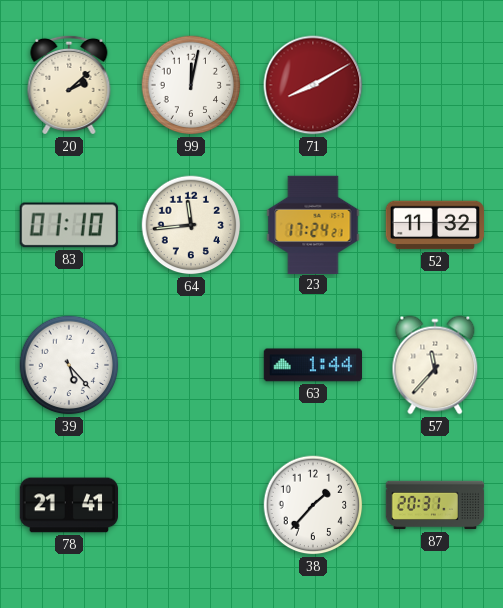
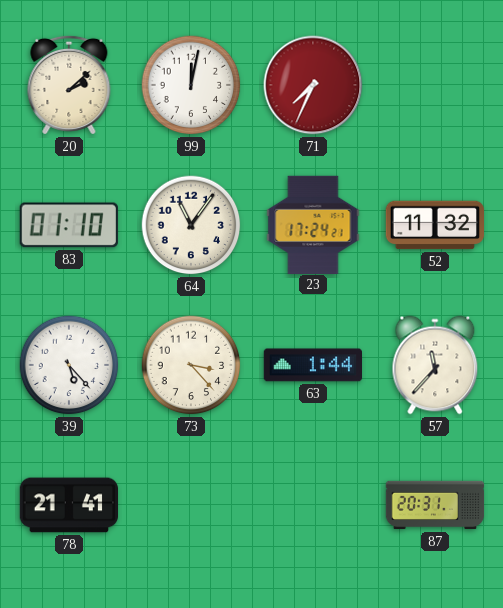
71: 8:10 -> 7:34
64: 11:44 -> 11:06
73: none -> 3:23
38: 1:37 -> none
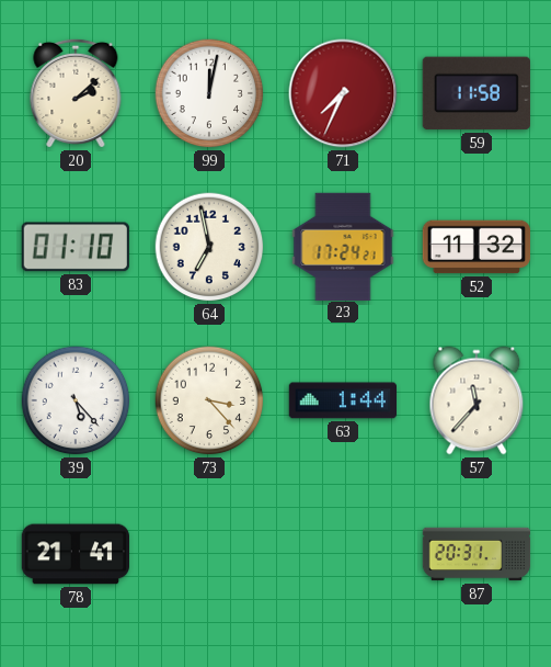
59: none -> 11:58
64: 11:06 -> 6:58
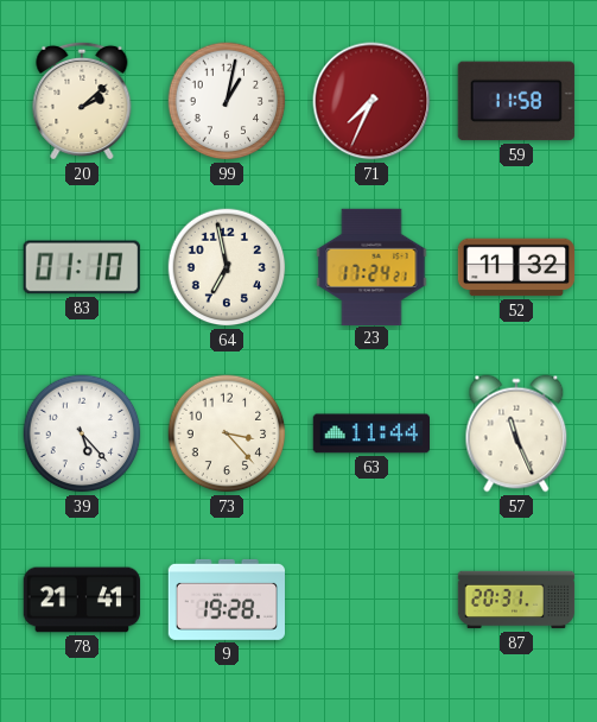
99: 12:02 -> 1:02
63: 1:44 -> 11:44
57: 11:37 -> 11:26
9: none -> 19:28
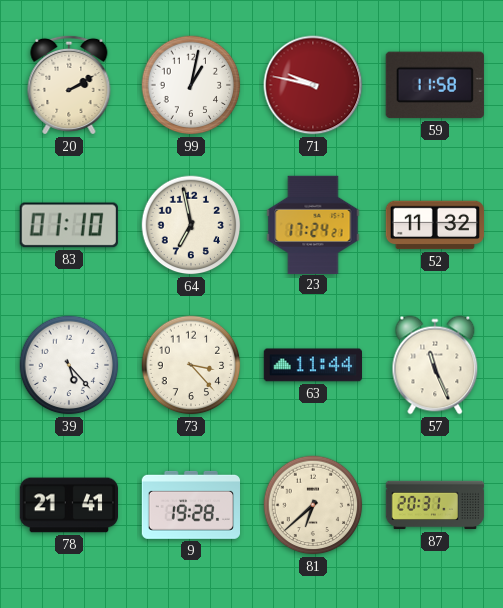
20: 2:08 -> 2:10
71: 7:34 -> 9:47
81: none -> 6:38
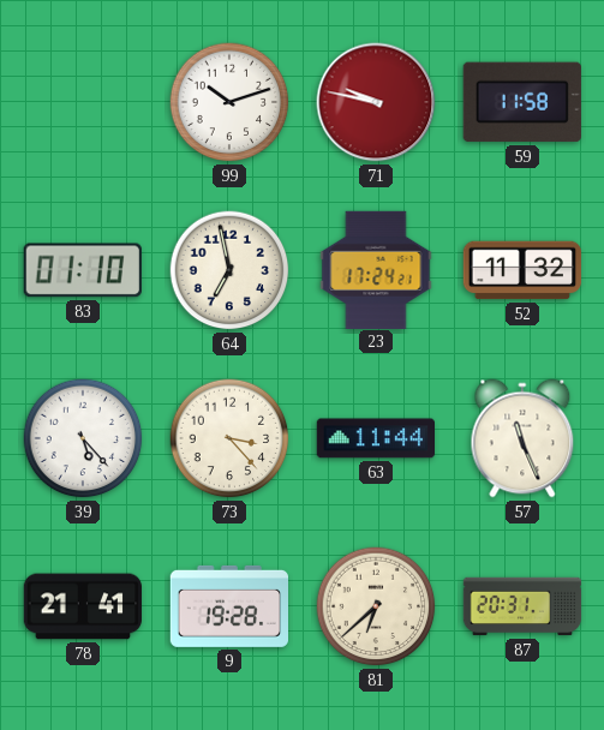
20: 2:10 -> none
99: 1:02 -> 10:12
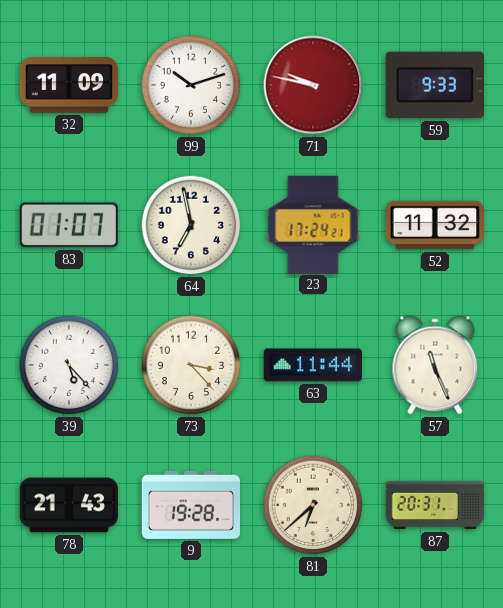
32: none -> 11:09
59: 11:58 -> 9:33
83: 01:10 -> 01:07
78: 21:41 -> 21:43
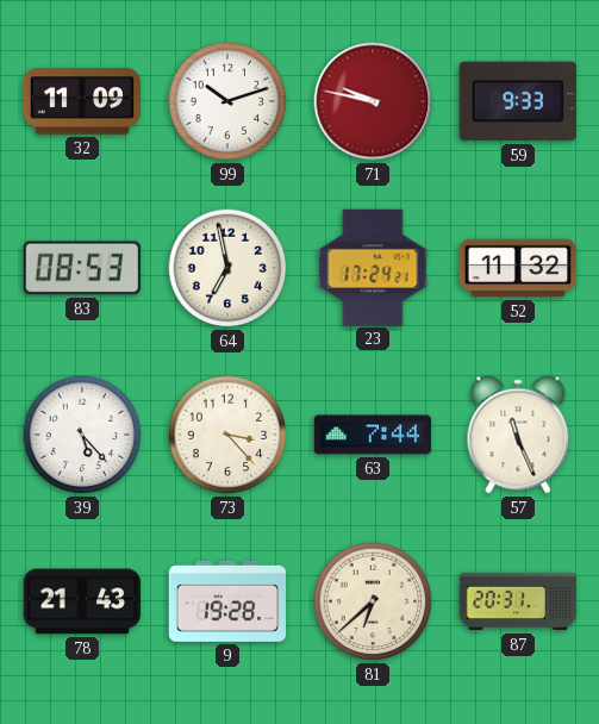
83: 01:07 -> 08:53
63: 11:44 -> 7:44
